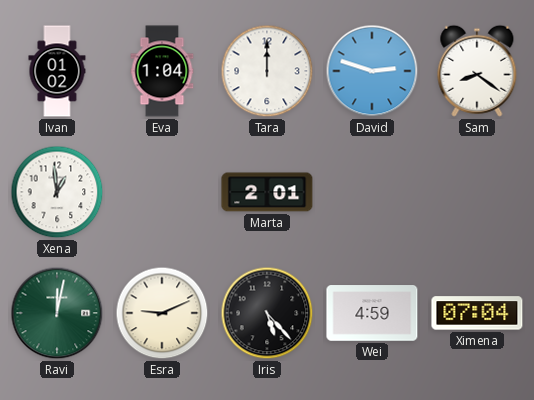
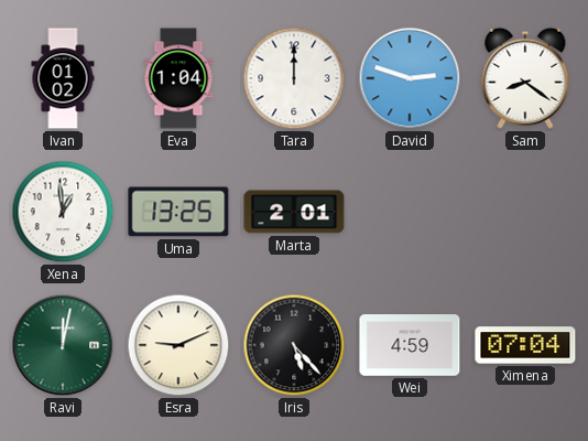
Uma: none -> 13:25
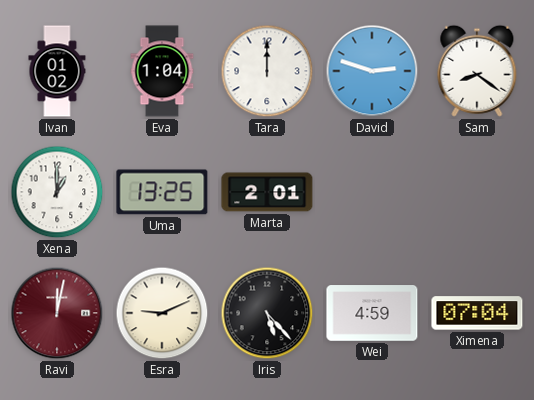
Xena: 12:59 -> 1:00
Ravi dial: green -> burgundy
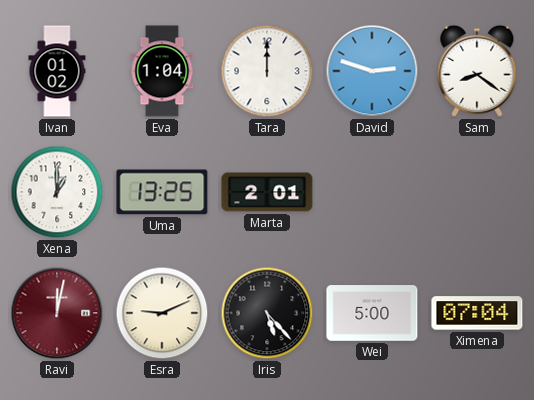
Wei: 4:59 -> 5:00
